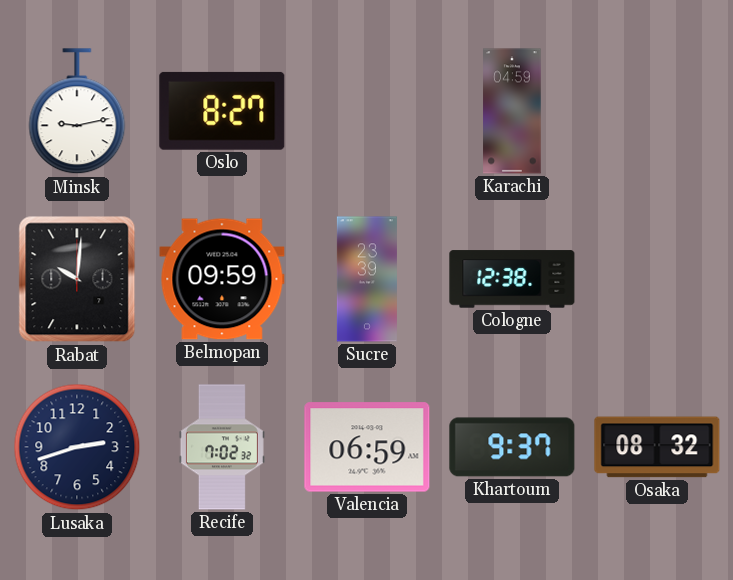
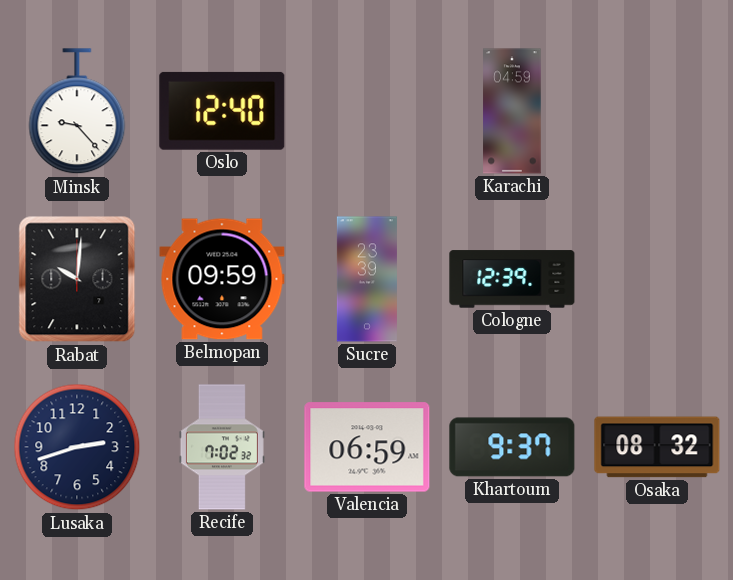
Minsk: 9:13 -> 9:23
Oslo: 8:27 -> 12:40
Cologne: 12:38 -> 12:39
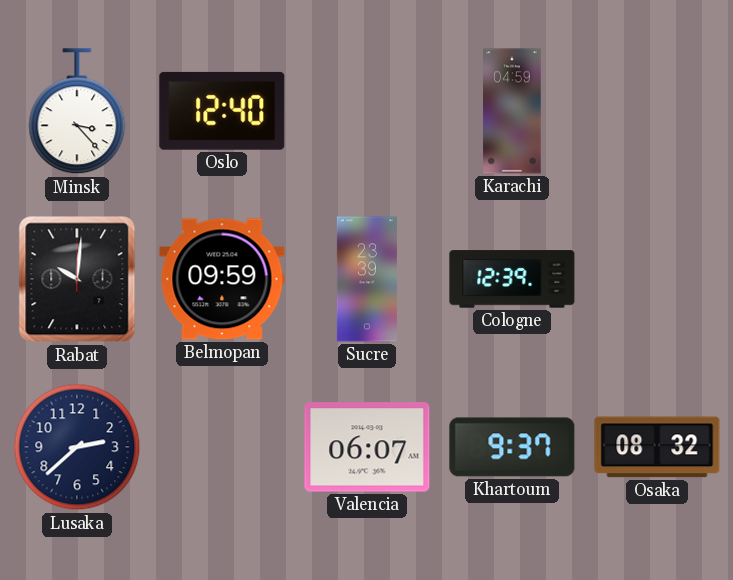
Minsk: 9:23 -> 3:23
Lusaka: 2:42 -> 2:38
Recife: 7:02 -> none
Valencia: 06:59 -> 06:07
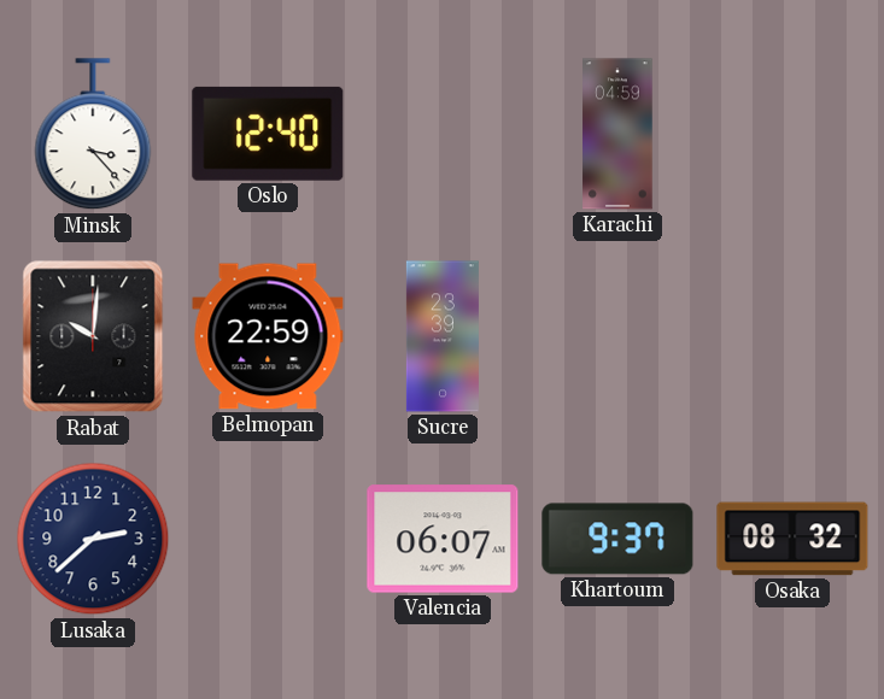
Belmopan: 09:59 -> 22:59
Cologne: 12:39 -> none
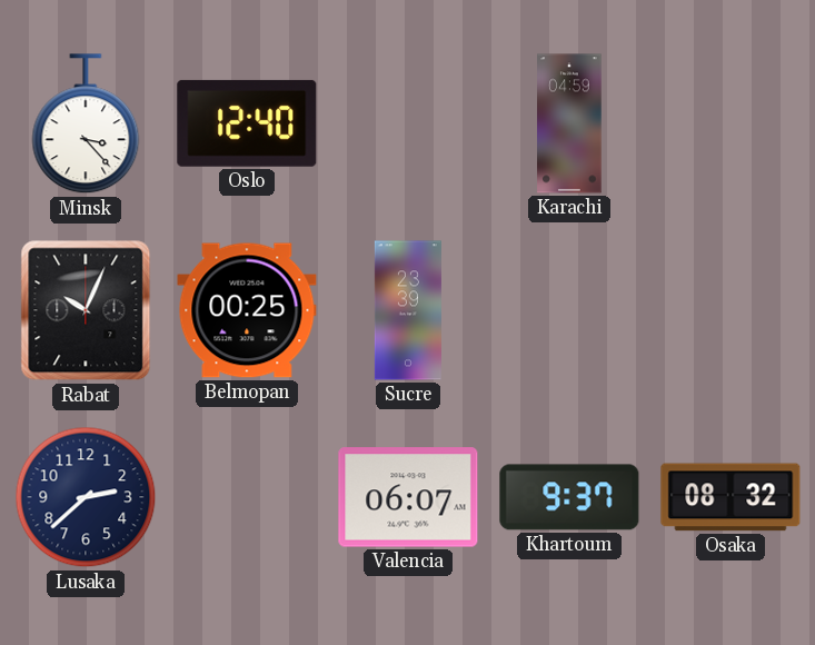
Rabat: 10:01 -> 10:04
Belmopan: 22:59 -> 00:25
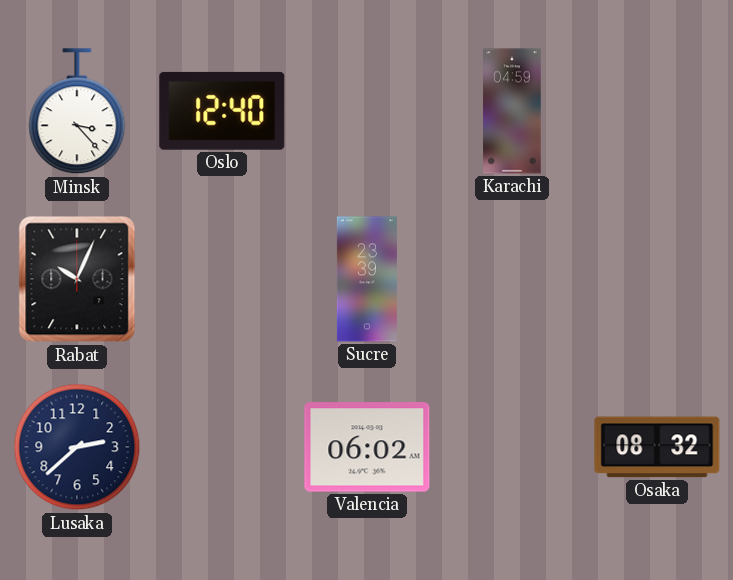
Belmopan: 00:25 -> none
Valencia: 06:07 -> 06:02
Khartoum: 9:37 -> none
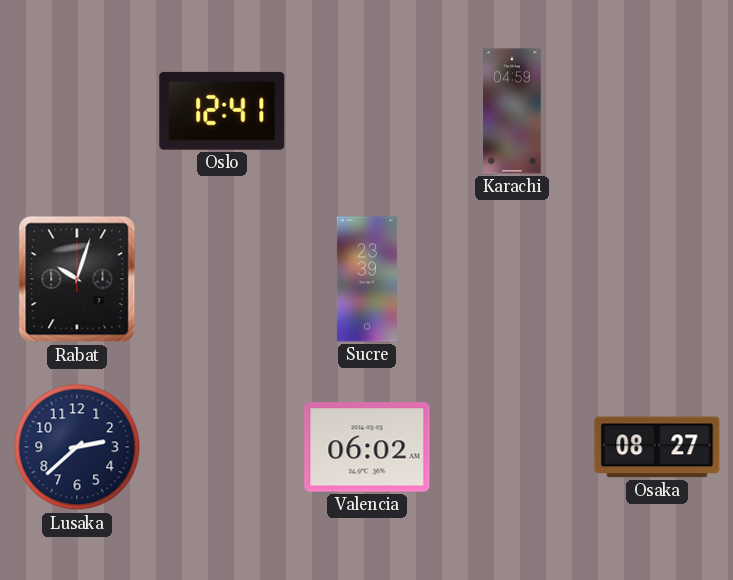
Minsk: 3:23 -> none
Oslo: 12:40 -> 12:41
Rabat: 10:04 -> 10:03
Osaka: 08:32 -> 08:27
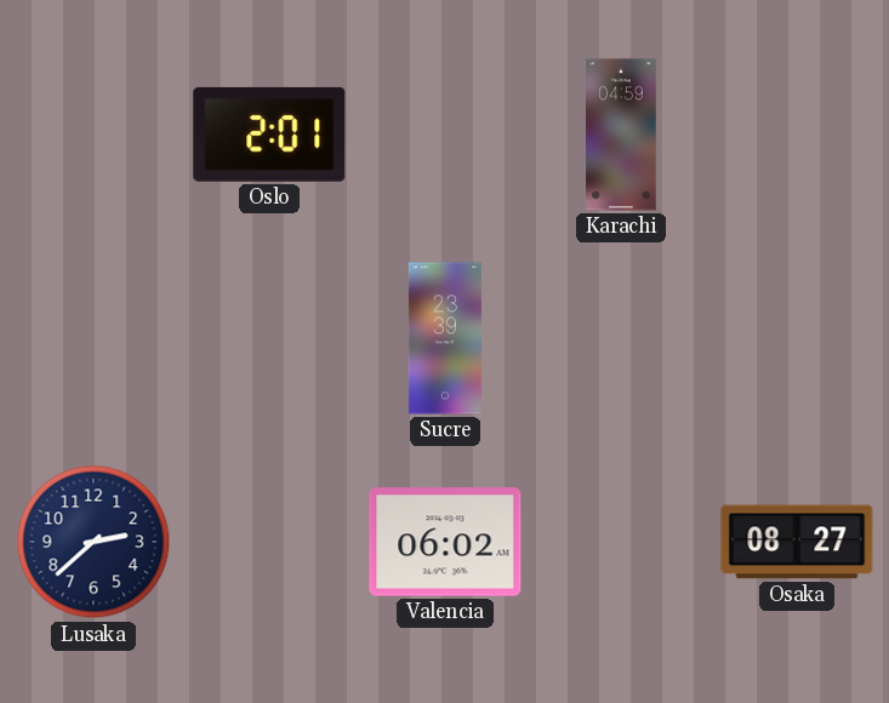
Oslo: 12:41 -> 2:01
Rabat: 10:03 -> none
